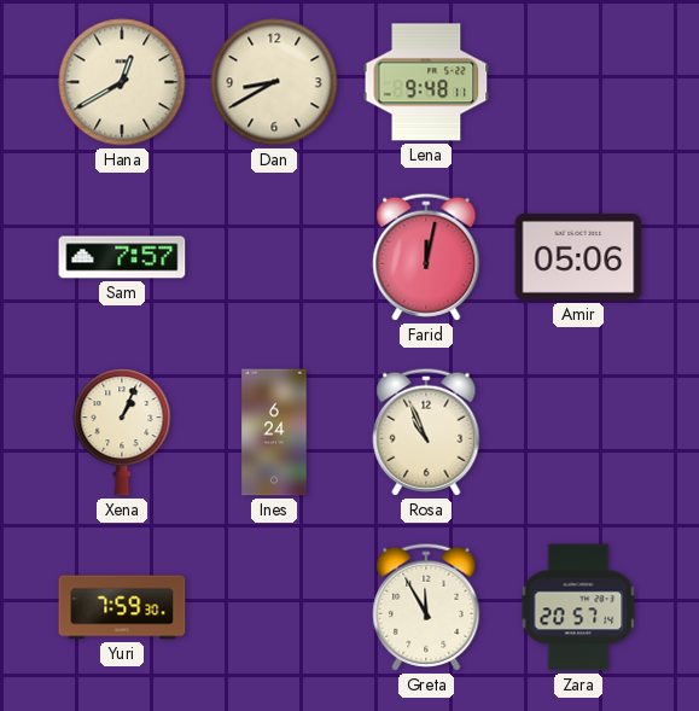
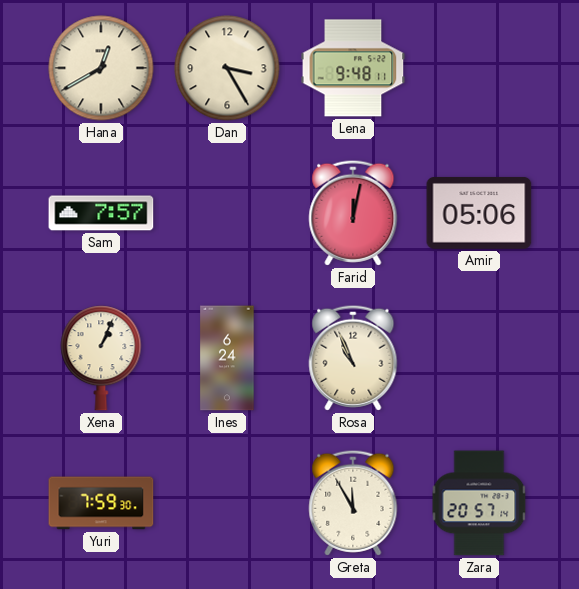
Dan: 8:40 -> 3:25
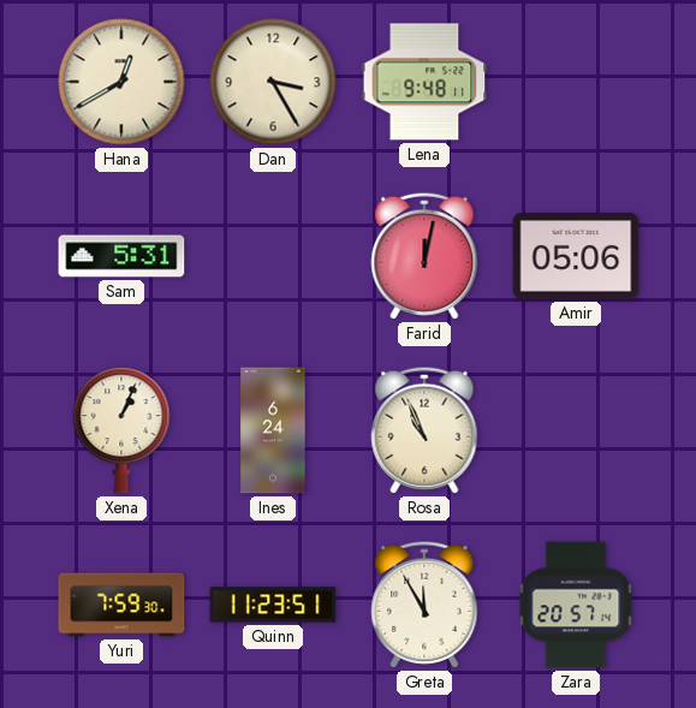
Sam: 7:57 -> 5:31
Quinn: none -> 11:23
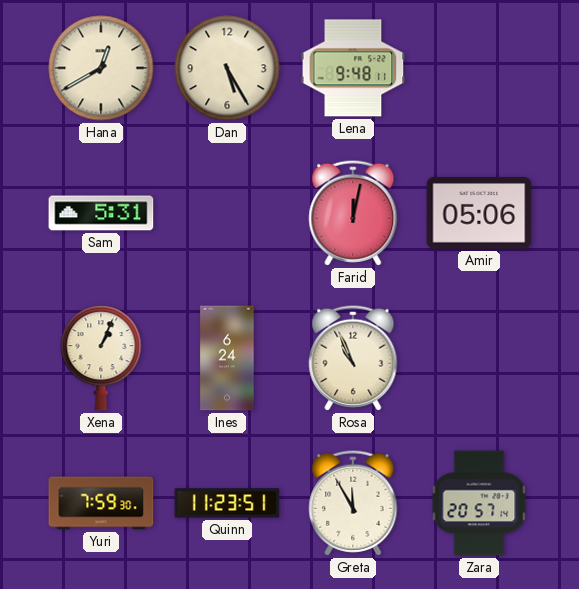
Dan: 3:25 -> 5:25
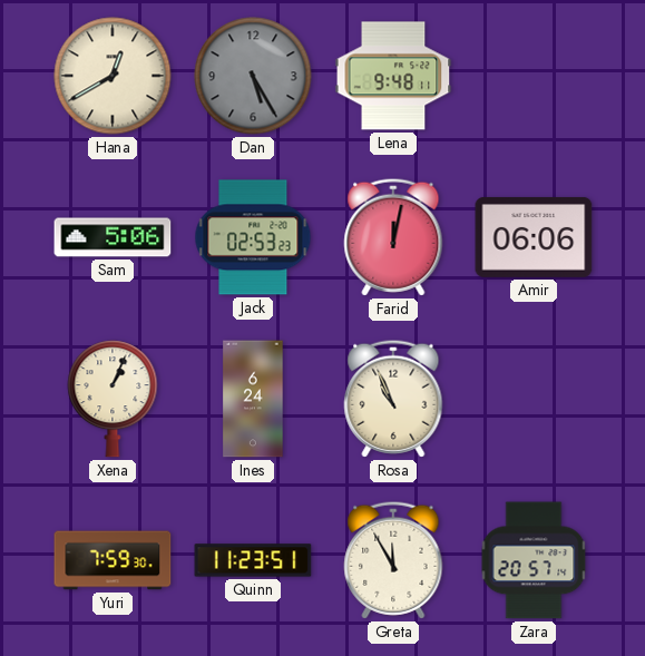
Dan dial: cream -> grey
Sam: 5:31 -> 5:06
Jack: none -> 02:53
Amir: 05:06 -> 06:06
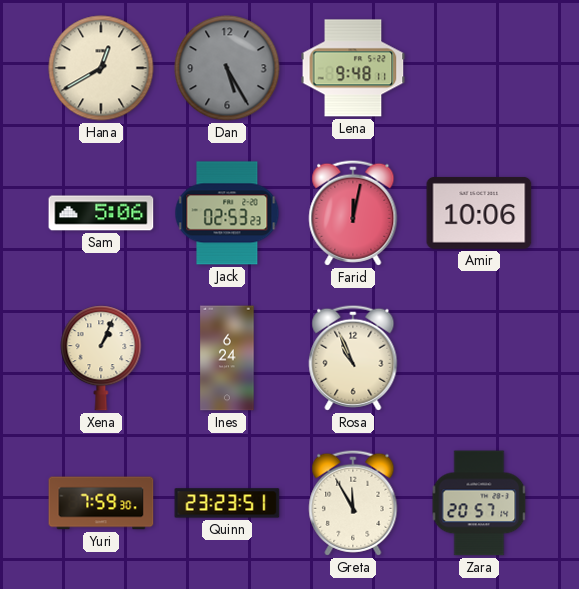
Amir: 06:06 -> 10:06
Quinn: 11:23 -> 23:23
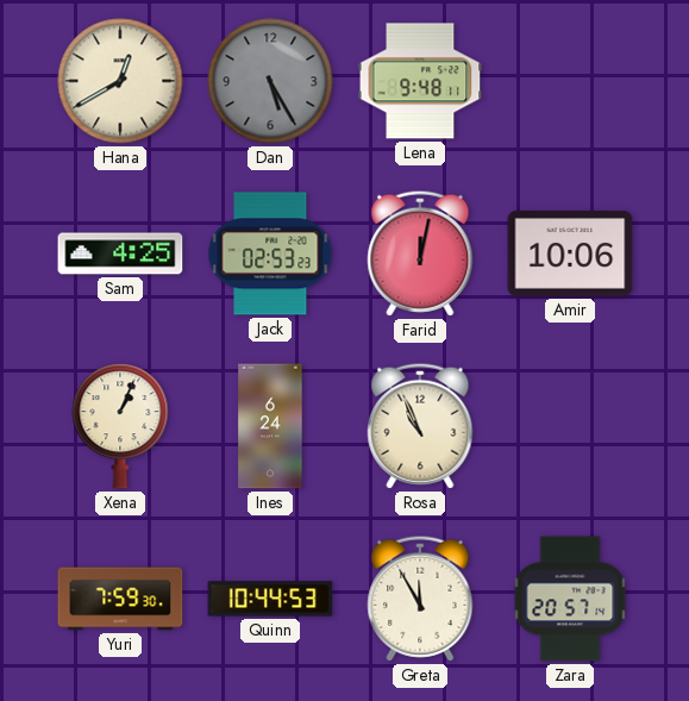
Sam: 5:06 -> 4:25
Quinn: 23:23 -> 10:44
